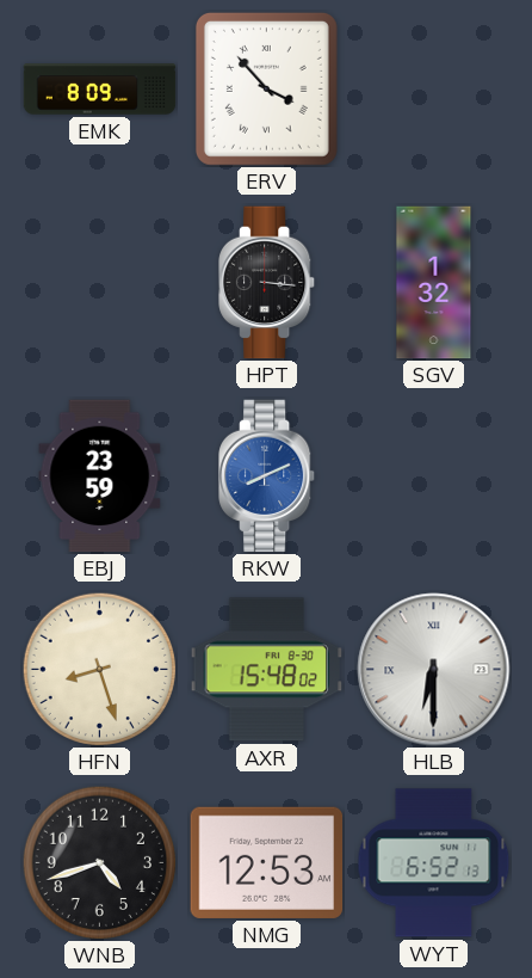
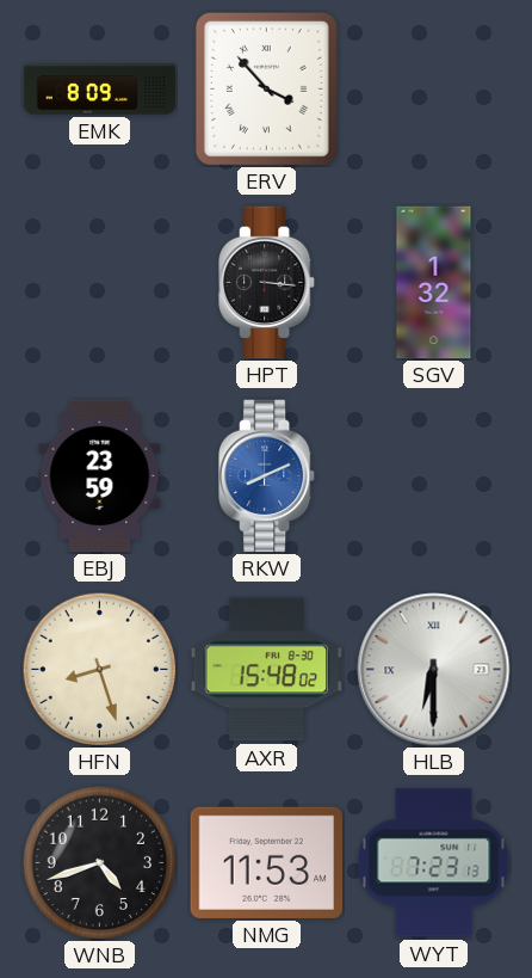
NMG: 12:53 -> 11:53
WYT: 6:52 -> 7:23
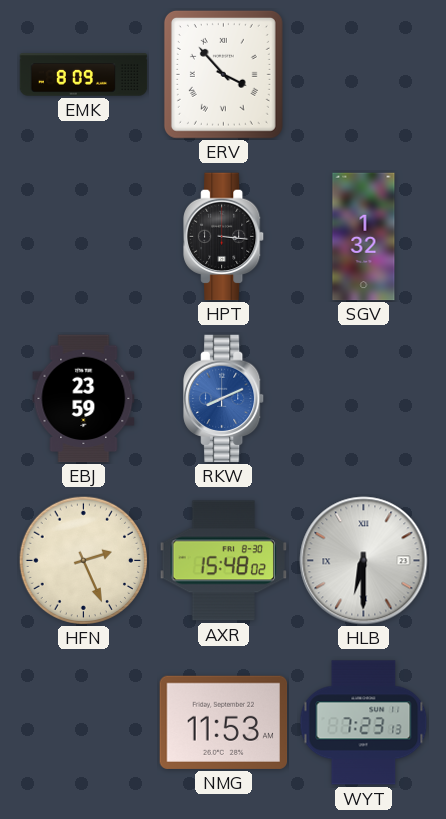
HFN: 8:27 -> 2:26
WNB: 4:42 -> none
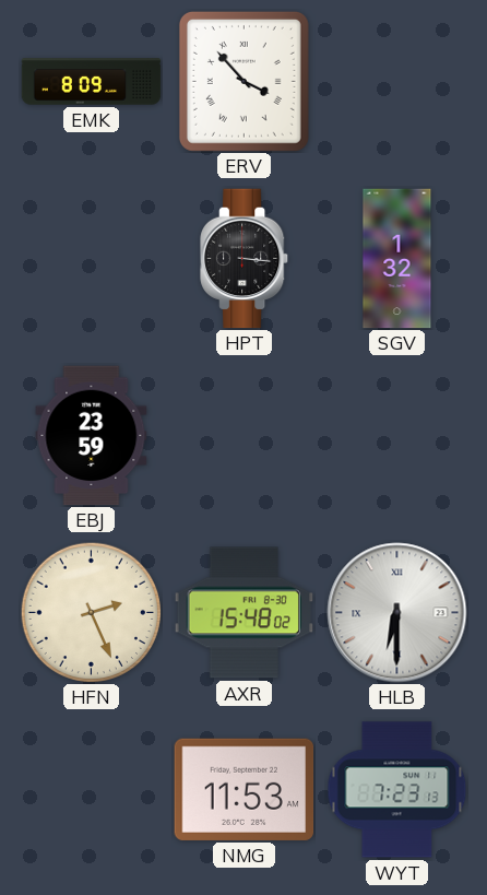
RKW: 8:11 -> none
